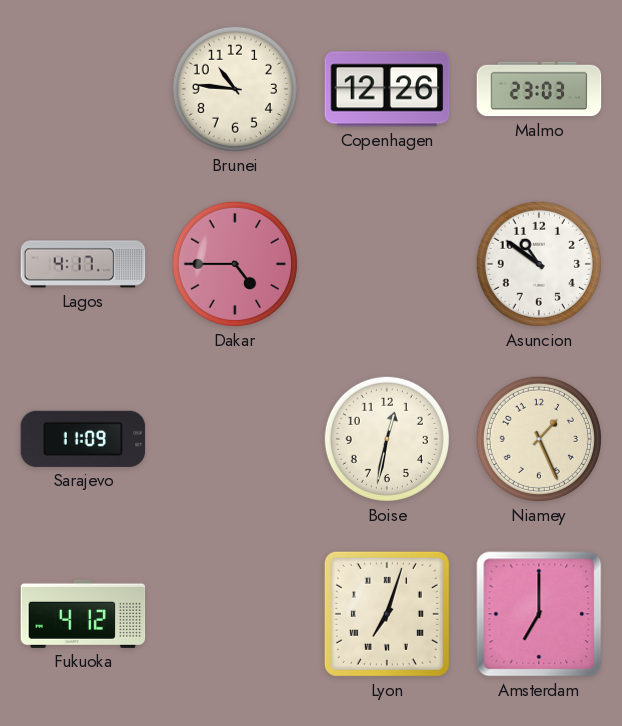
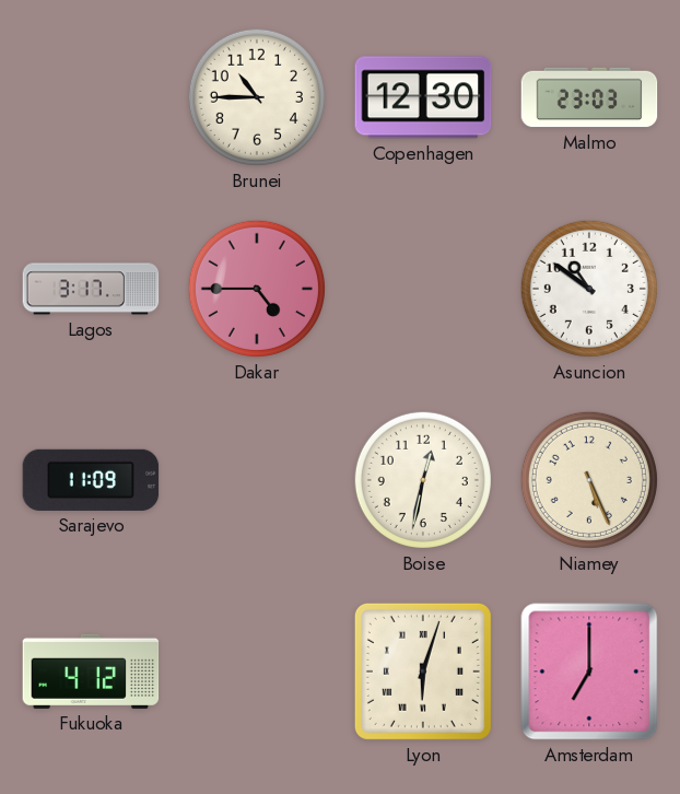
Brunei: 10:46 -> 10:45
Copenhagen: 12:26 -> 12:30
Lagos: 4:17 -> 3:17
Niamey: 1:26 -> 5:26
Lyon: 7:03 -> 6:03
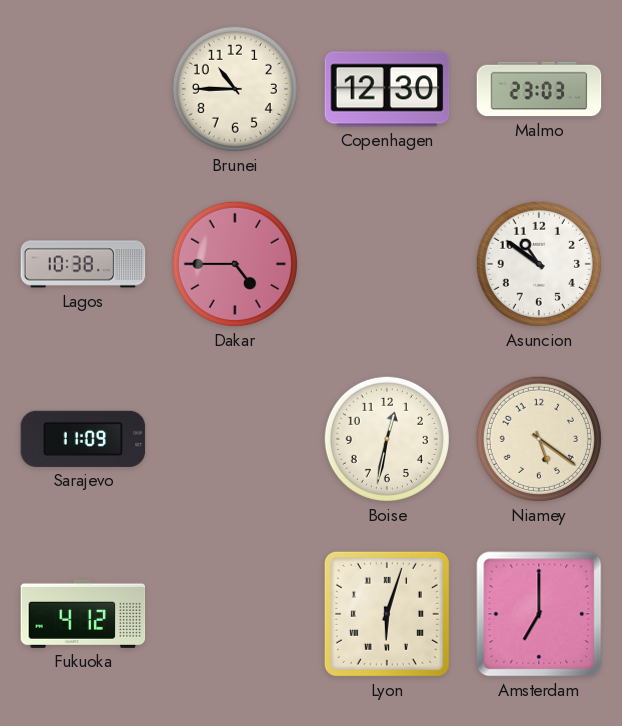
Lagos: 3:17 -> 10:38
Niamey: 5:26 -> 5:21
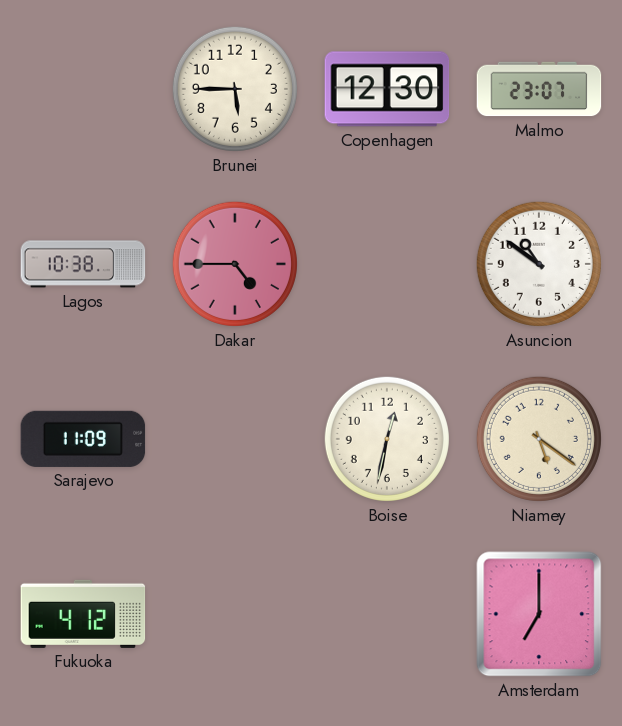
Brunei: 10:45 -> 5:45
Malmo: 23:03 -> 23:07
Lyon: 6:03 -> none
